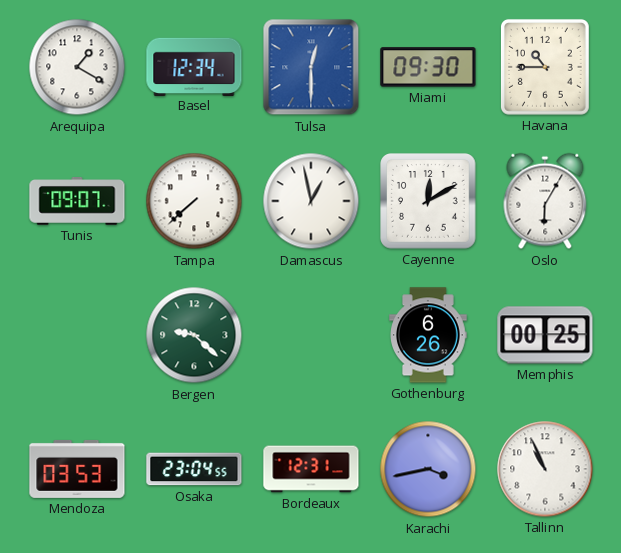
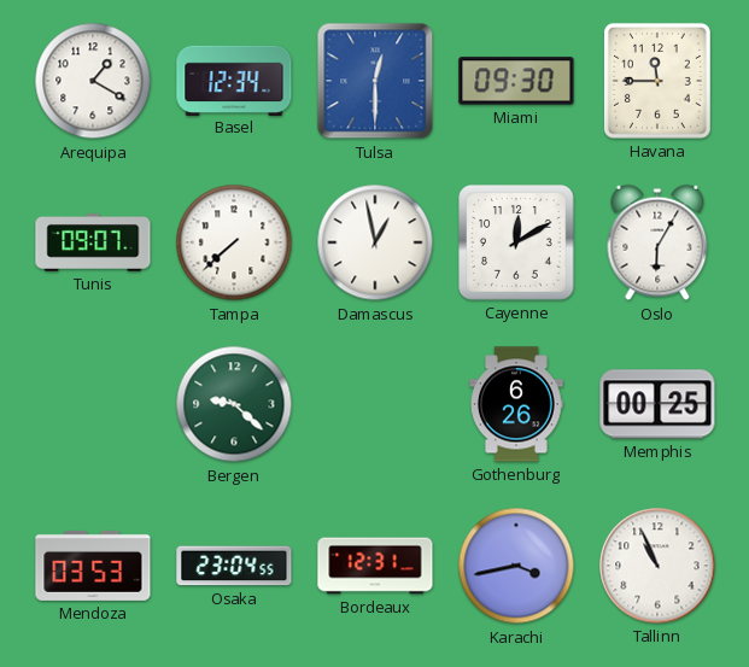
Havana: 10:45 -> 11:45
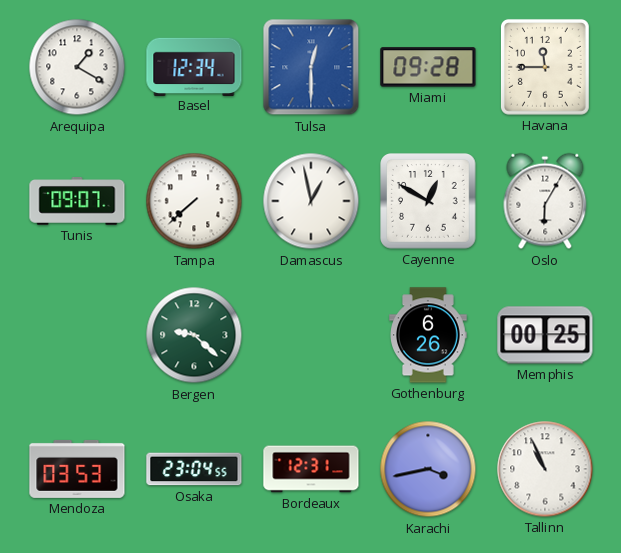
Miami: 09:30 -> 09:28
Cayenne: 12:10 -> 12:50
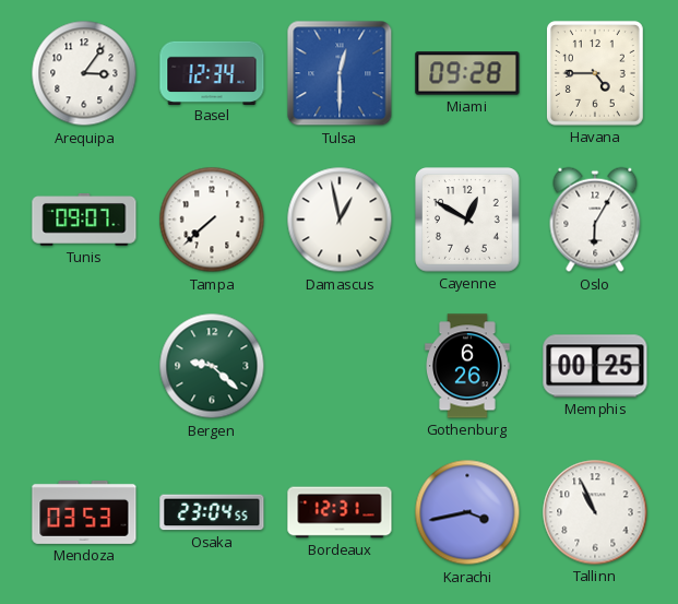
Arequipa: 1:20 -> 3:06
Havana: 11:45 -> 4:45
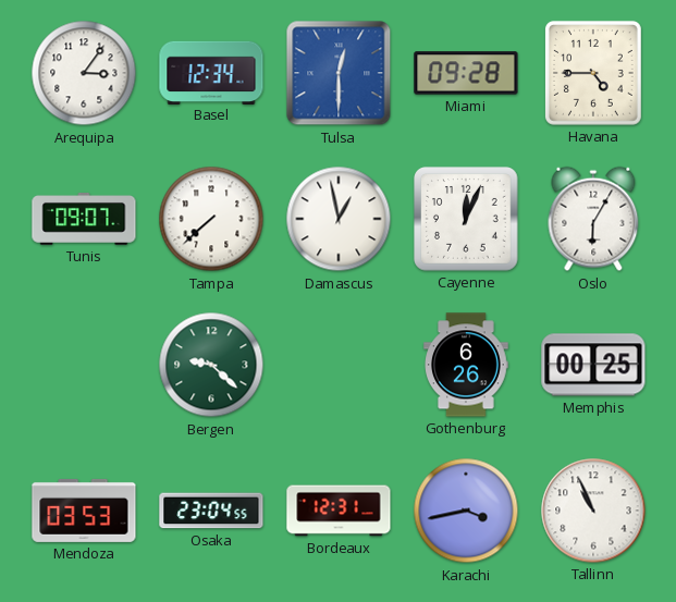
Cayenne: 12:50 -> 12:04
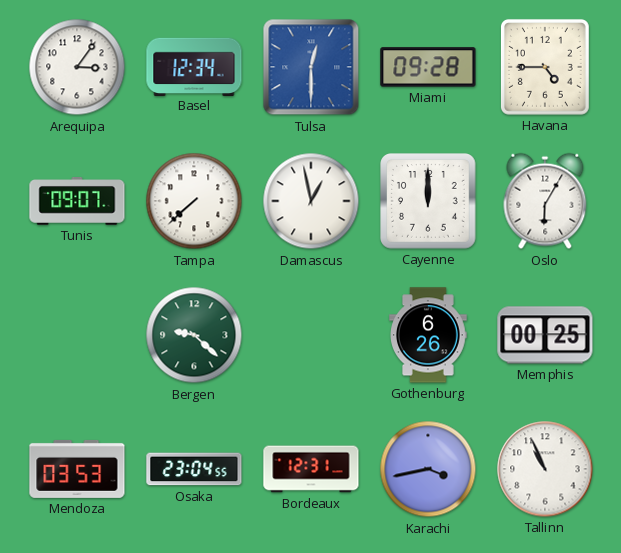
Cayenne: 12:04 -> 12:00
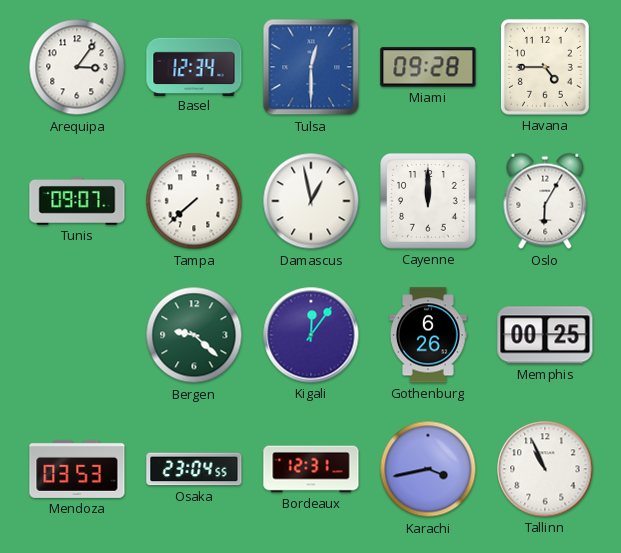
Kigali: none -> 12:06
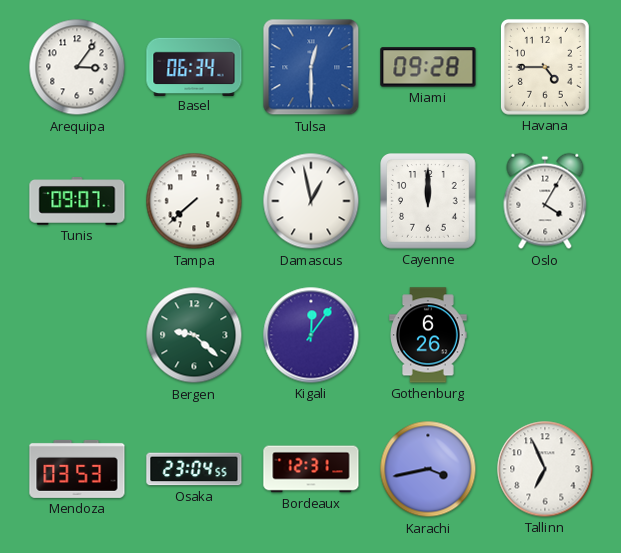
Basel: 12:34 -> 06:34
Oslo: 6:05 -> 4:05
Memphis: 00:25 -> none
Tallinn: 10:56 -> 6:56
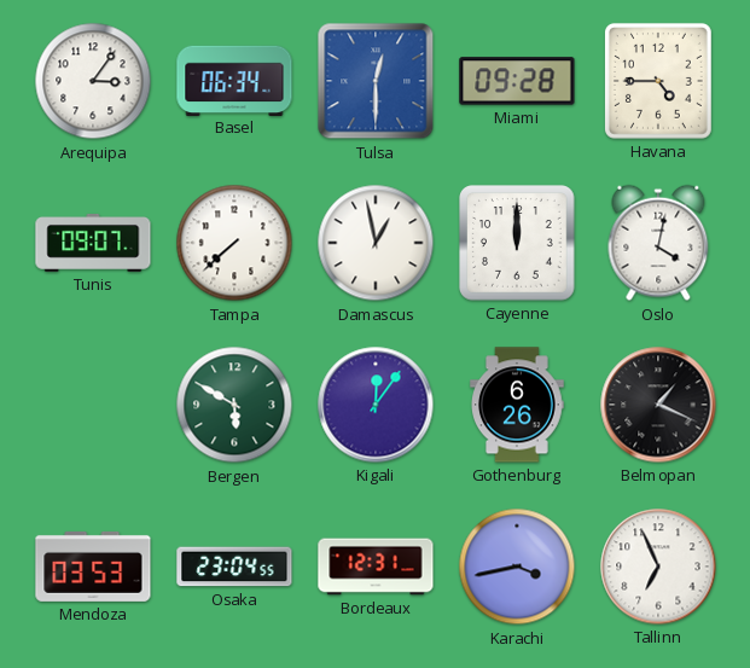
Oslo: 4:05 -> 4:02
Bergen: 9:22 -> 5:50
Belmopan: none -> 1:19
